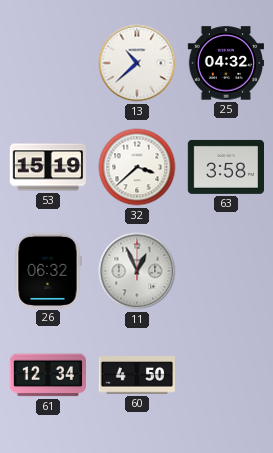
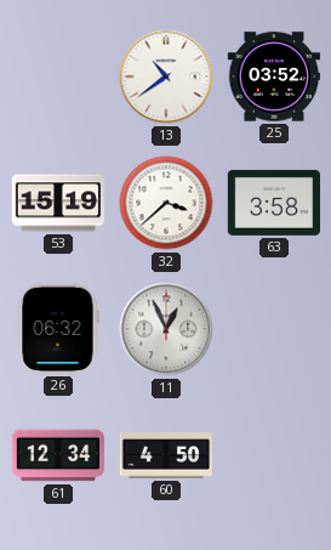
13: 10:38 -> 10:39
25: 04:32 -> 03:52
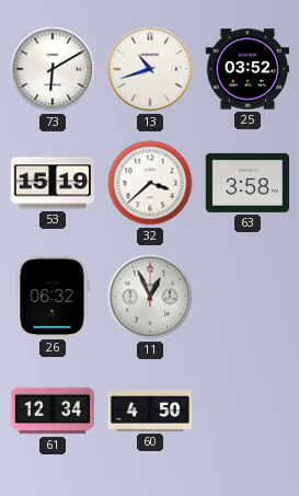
73: none -> 6:10
13: 10:39 -> 10:42
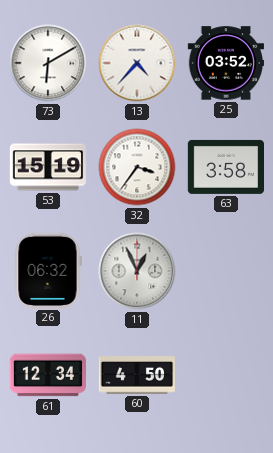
13: 10:42 -> 4:37
32: 3:38 -> 3:36
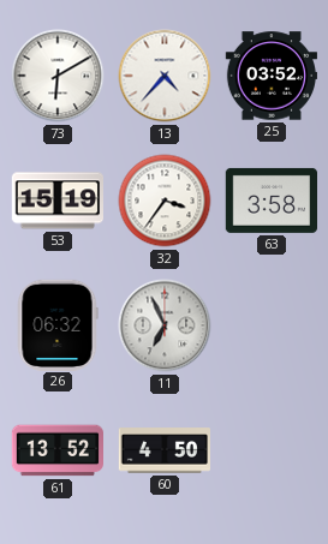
11: 12:56 -> 6:56
61: 12:34 -> 13:52
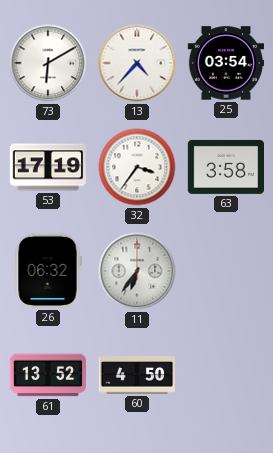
25: 03:52 -> 03:54
53: 15:19 -> 17:19
11: 6:56 -> 6:36
